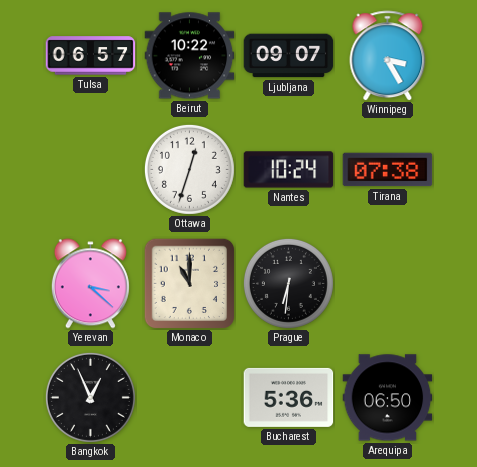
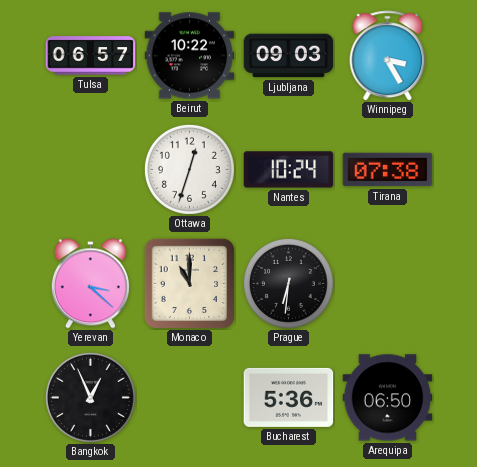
Ljubljana: 09:07 -> 09:03
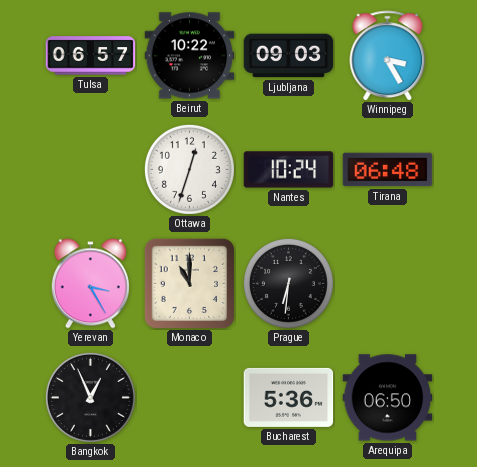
Tirana: 07:38 -> 06:48
Yerevan: 3:22 -> 3:25
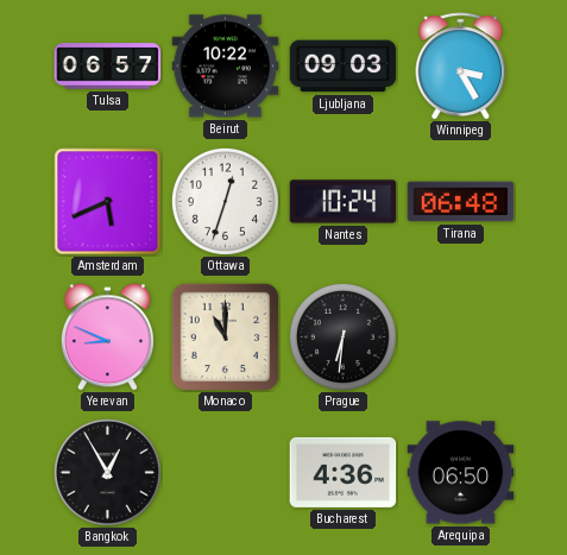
Amsterdam: none -> 5:41
Yerevan: 3:25 -> 8:49
Bangkok: 12:56 -> 12:55
Bucharest: 5:36 -> 4:36
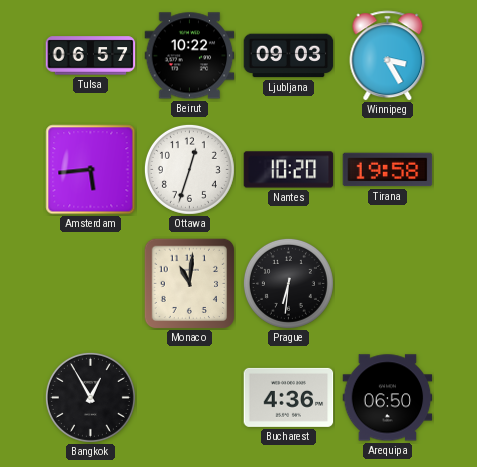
Amsterdam: 5:41 -> 5:44
Nantes: 10:24 -> 10:20
Tirana: 06:48 -> 19:58
Yerevan: 8:49 -> none
Monaco: 11:00 -> 11:01
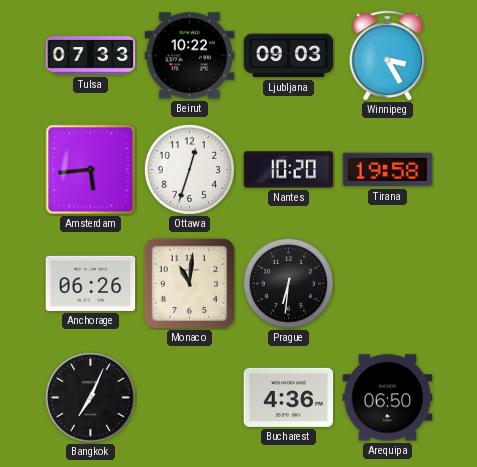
Tulsa: 06:57 -> 07:33
Anchorage: none -> 06:26
Bangkok: 12:55 -> 7:04
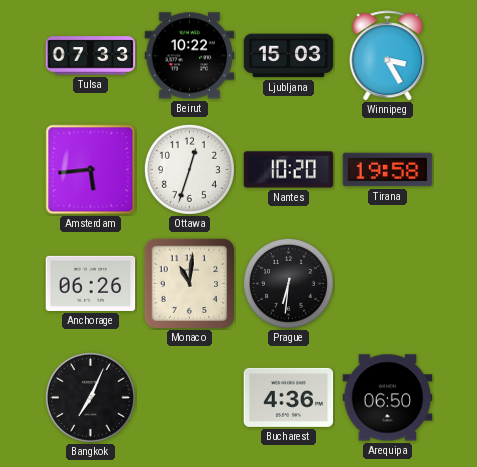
Ljubljana: 09:03 -> 15:03
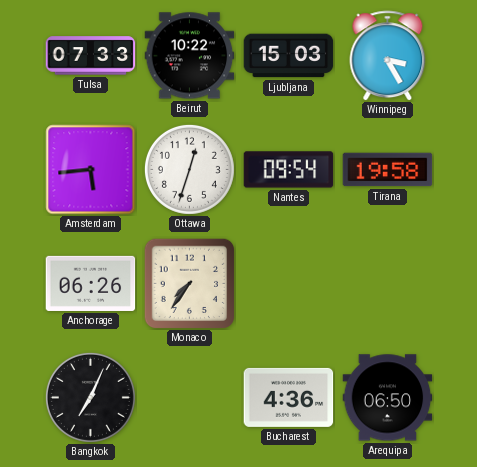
Nantes: 10:20 -> 09:54
Monaco: 11:01 -> 7:36
Prague: 6:31 -> none
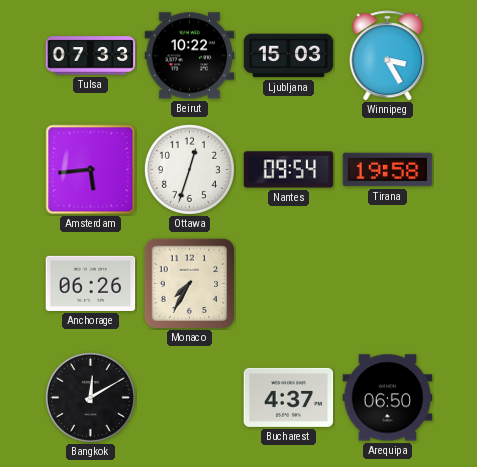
Monaco: 7:36 -> 7:35
Bangkok: 7:04 -> 12:10
Bucharest: 4:36 -> 4:37
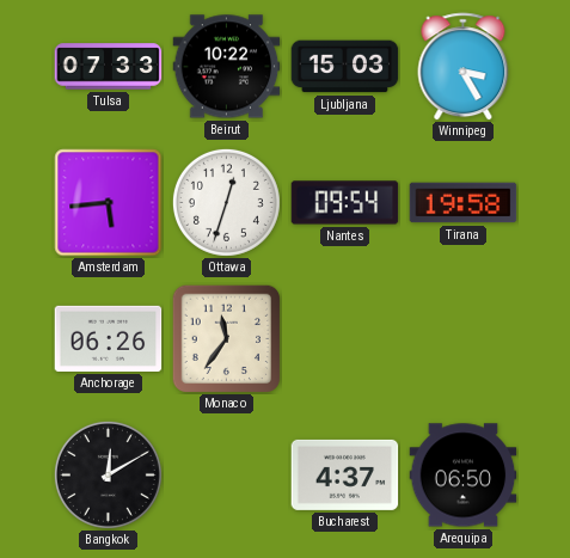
Monaco: 7:35 -> 11:36
